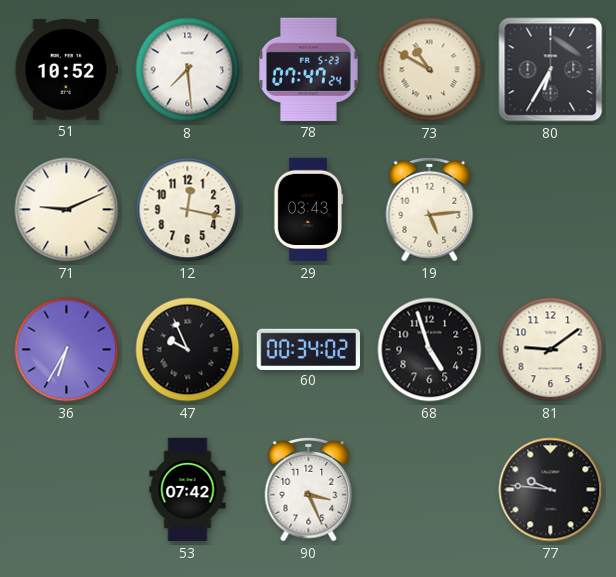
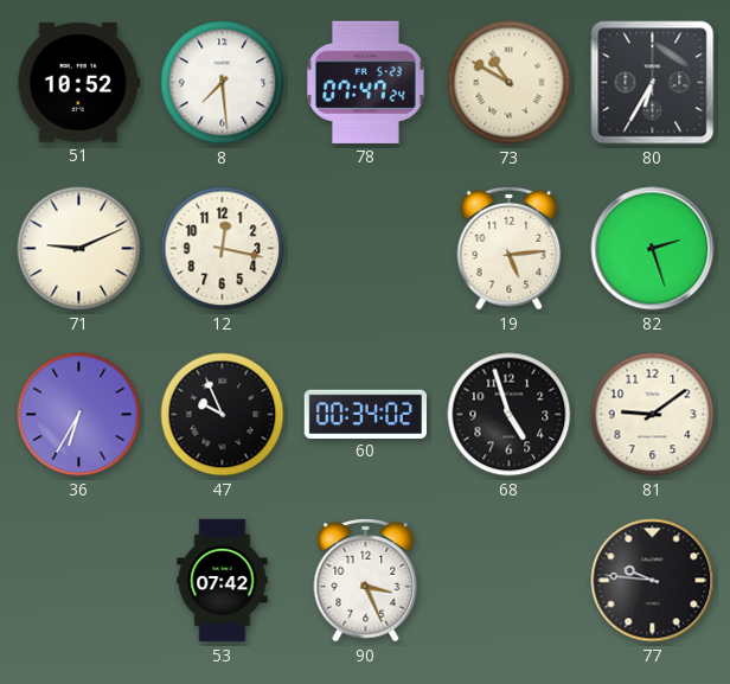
29: 03:43 -> none
82: none -> 2:27
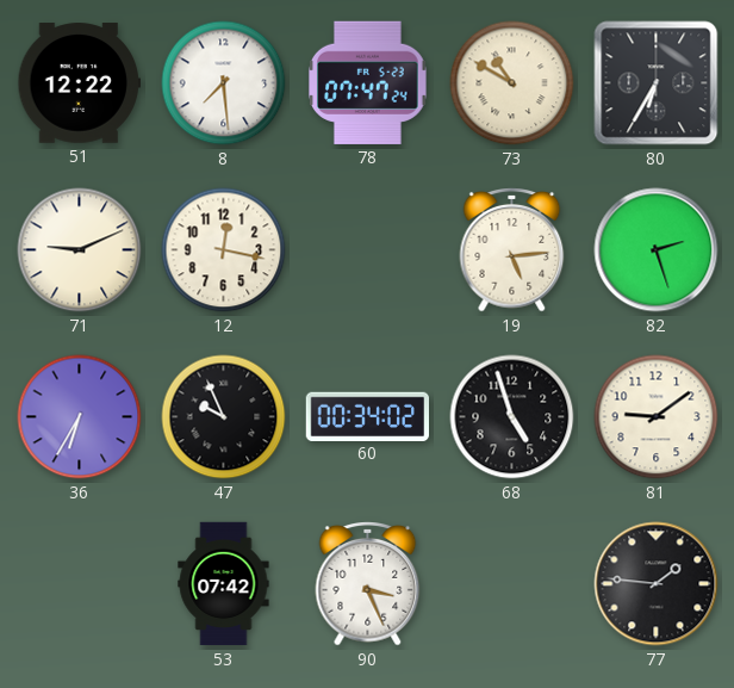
51: 10:52 -> 12:22
77: 9:46 -> 1:46
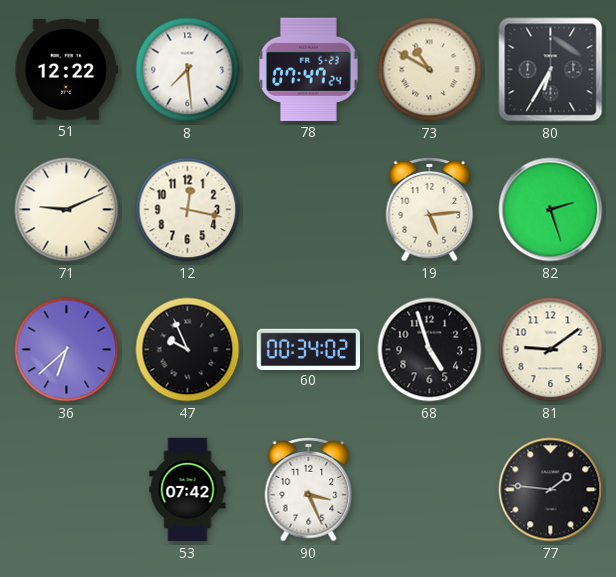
36: 6:35 -> 6:38
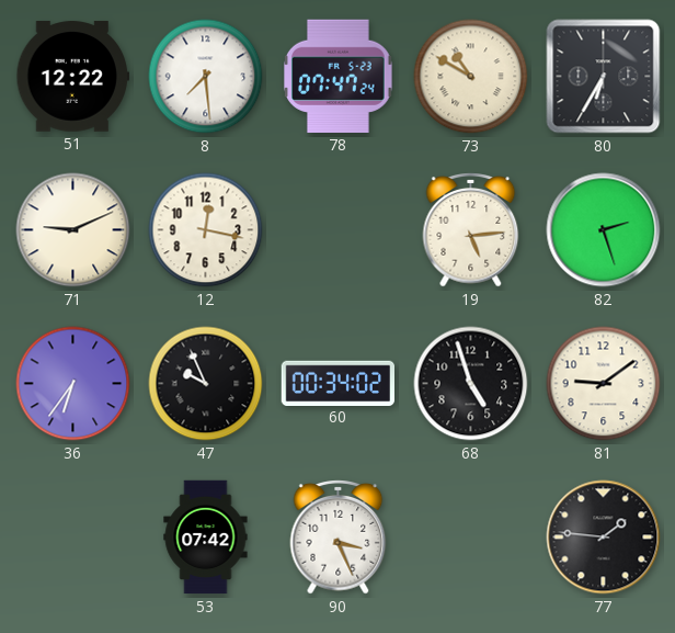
36: 6:38 -> 6:36
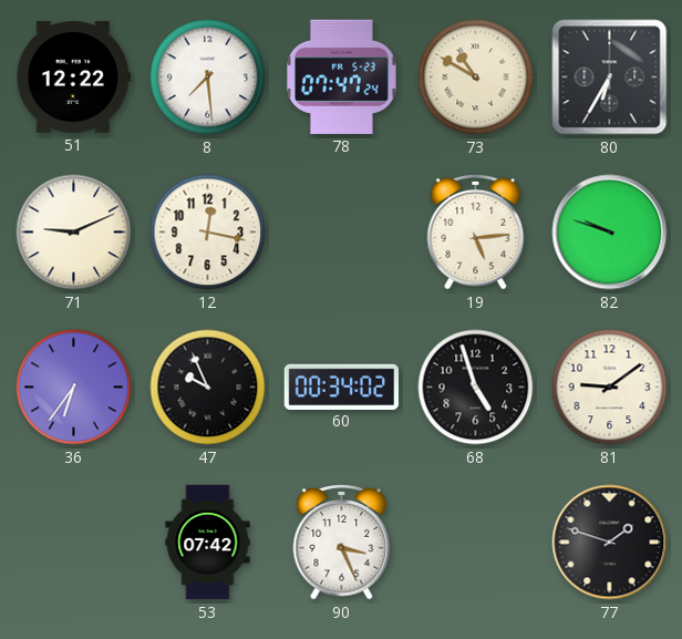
82: 2:27 -> 9:48
77: 1:46 -> 1:48
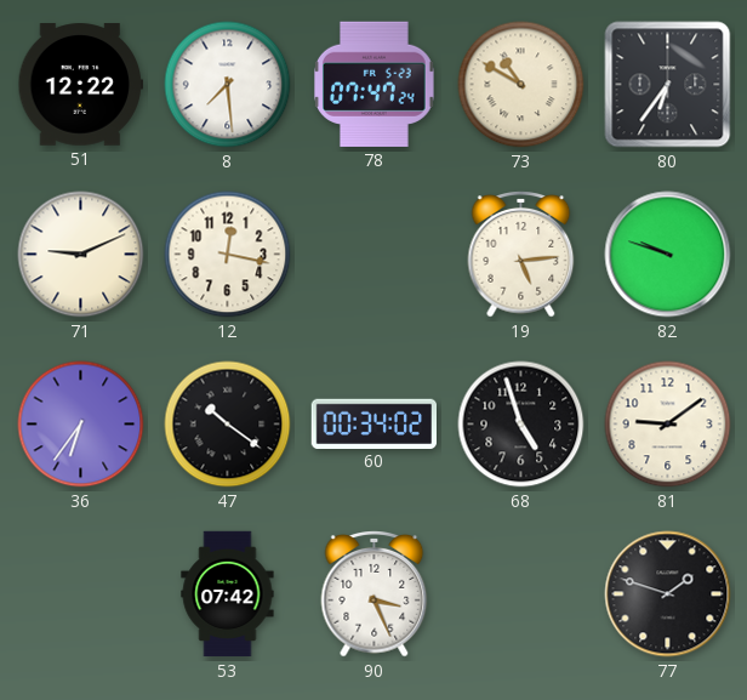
80: 6:35 -> 6:36
47: 9:56 -> 10:21
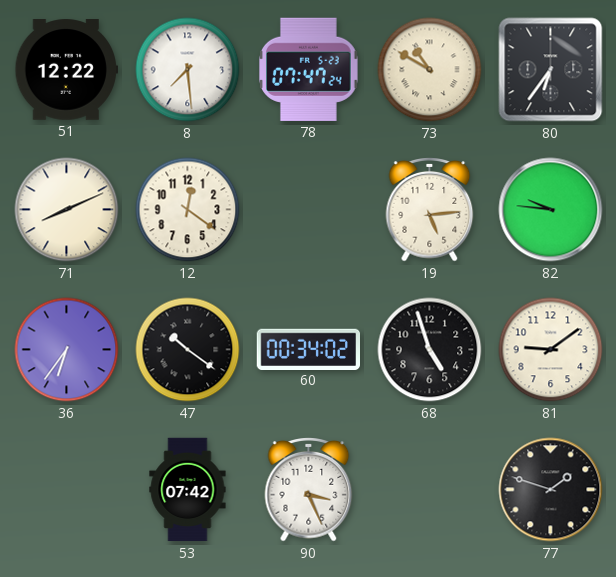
71: 9:11 -> 8:11
12: 12:17 -> 12:21
82: 9:48 -> 9:46
